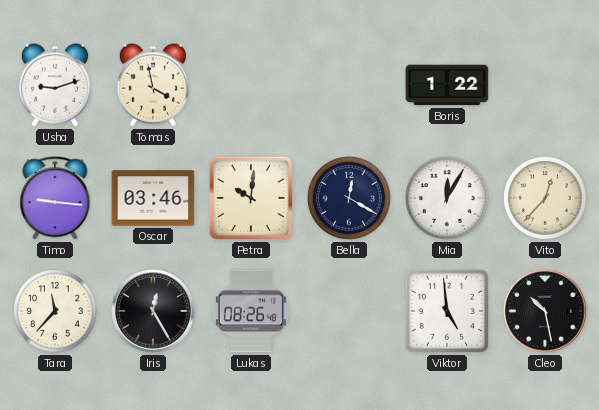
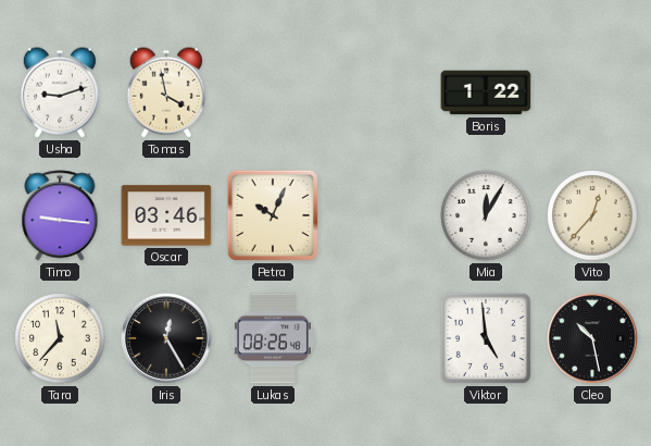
Petra: 10:01 -> 10:04
Bella: 12:20 -> none
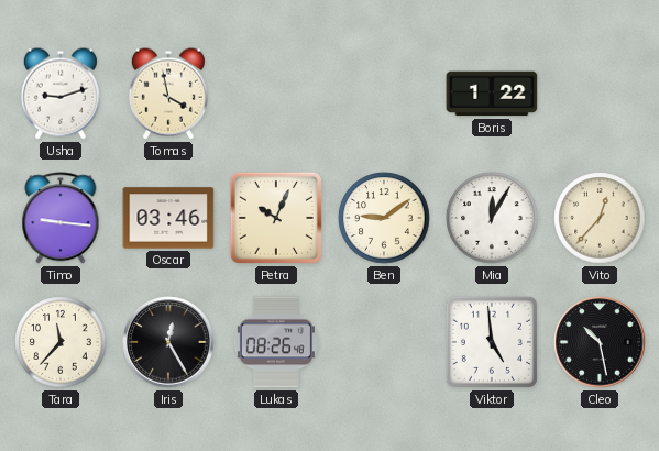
Ben: none -> 9:09
